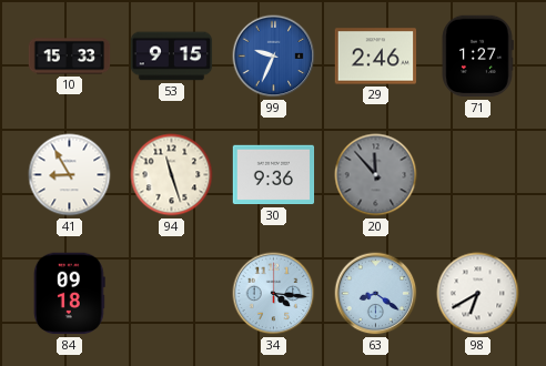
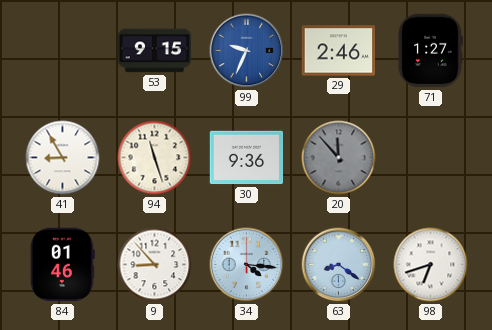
10: 15:33 -> none
84: 09:18 -> 01:46
9: none -> 8:53
98: 6:40 -> 6:42
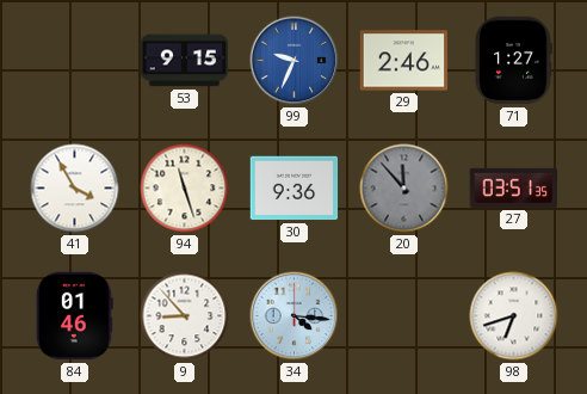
41: 8:55 -> 3:55
27: none -> 03:51
63: 8:21 -> none
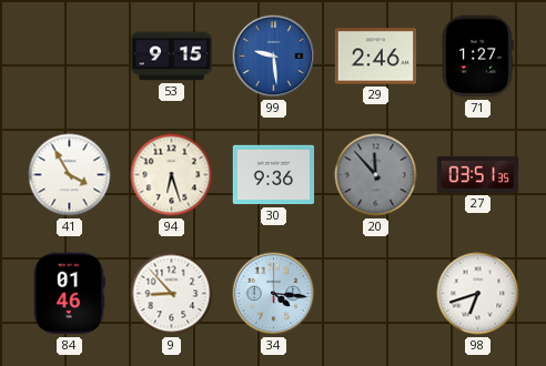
99: 9:34 -> 9:29
94: 11:27 -> 6:27
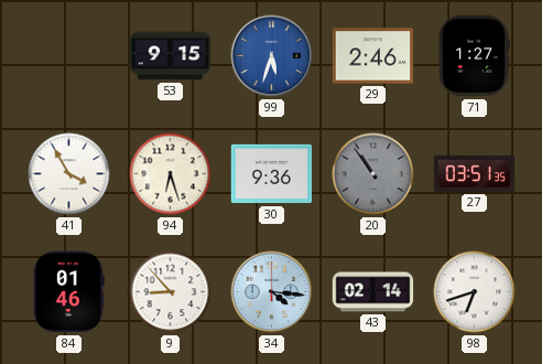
99: 9:29 -> 5:33
20: 11:53 -> 10:54
43: none -> 02:14
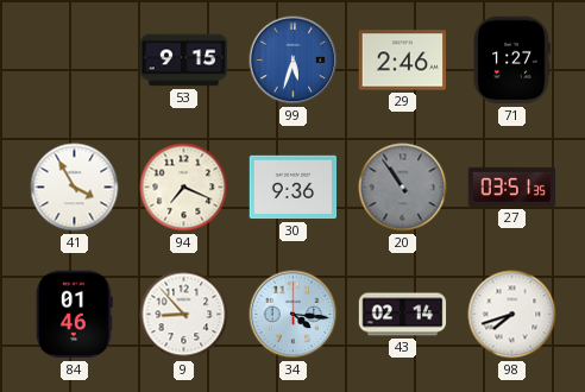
94: 6:27 -> 7:19
98: 6:42 -> 7:42
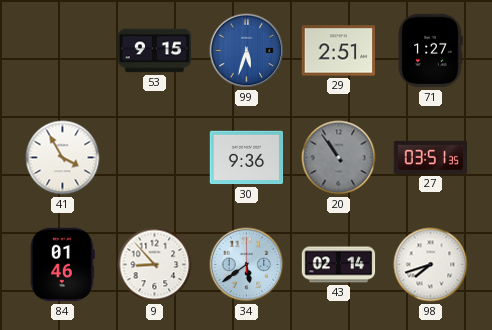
29: 2:46 -> 2:51
94: 7:19 -> none
34: 4:16 -> 5:39
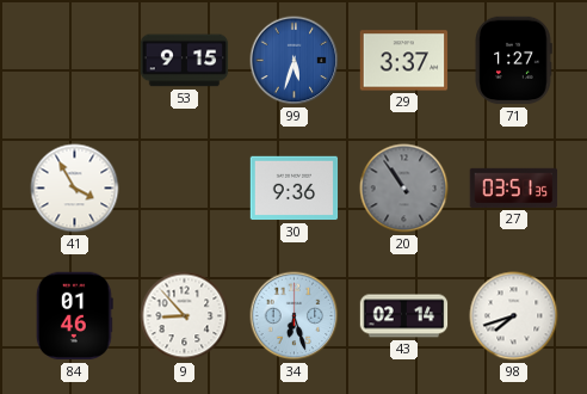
29: 2:51 -> 3:37
34: 5:39 -> 6:27
